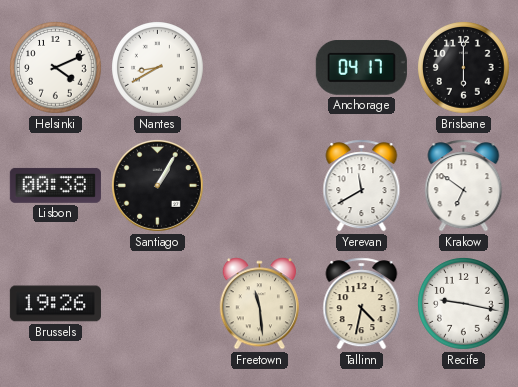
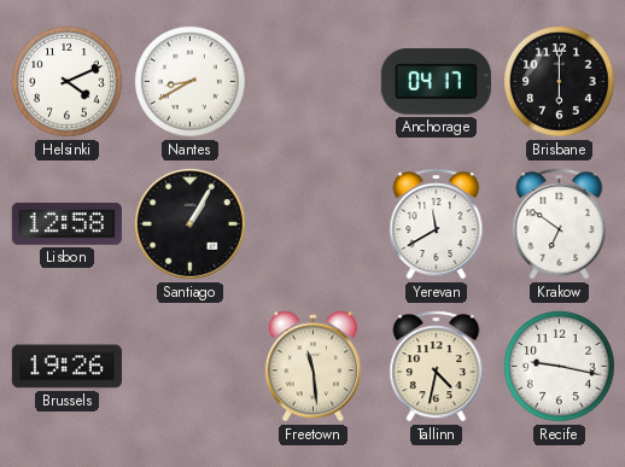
Lisbon: 00:38 -> 12:58
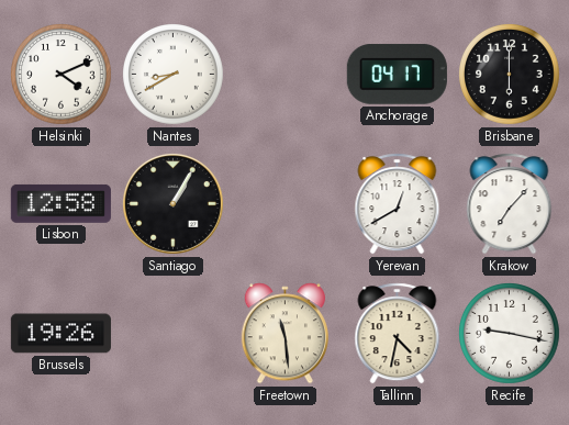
Yerevan: 11:40 -> 12:40
Krakow: 6:51 -> 7:07
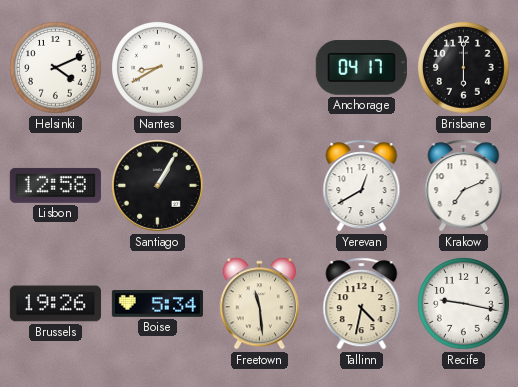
Krakow: 7:07 -> 7:11
Boise: none -> 5:34
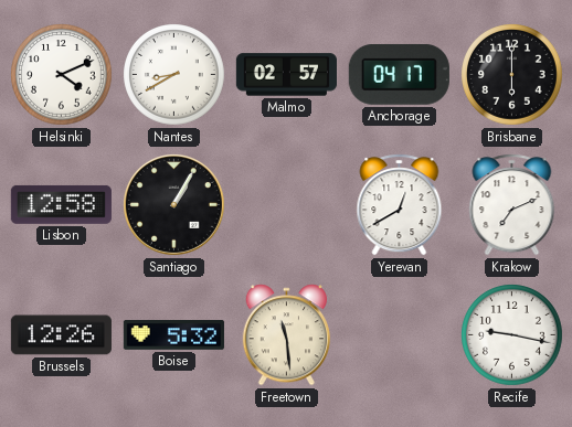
Malmo: none -> 02:57
Brussels: 19:26 -> 12:26
Boise: 5:34 -> 5:32
Tallinn: 4:32 -> none
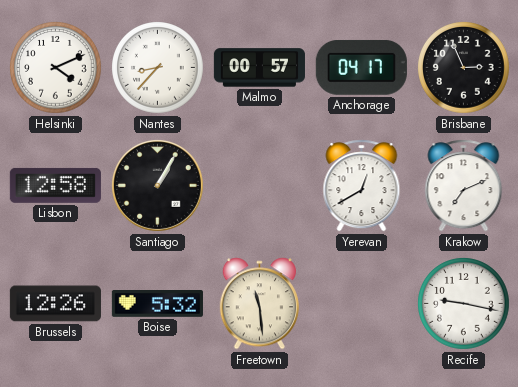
Nantes: 8:40 -> 8:37
Malmo: 02:57 -> 00:57
Brisbane: 6:00 -> 2:56
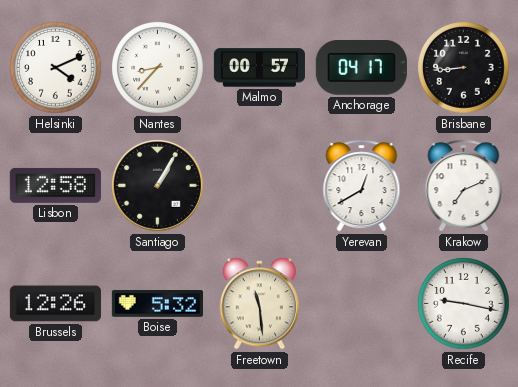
Brisbane: 2:56 -> 8:44
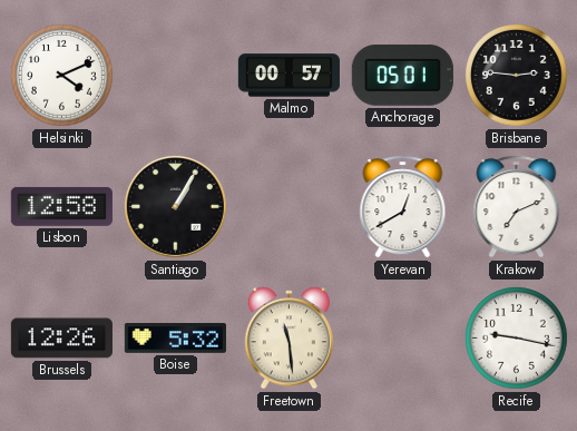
Nantes: 8:37 -> none
Anchorage: 04:17 -> 05:01
Brisbane: 8:44 -> 2:46
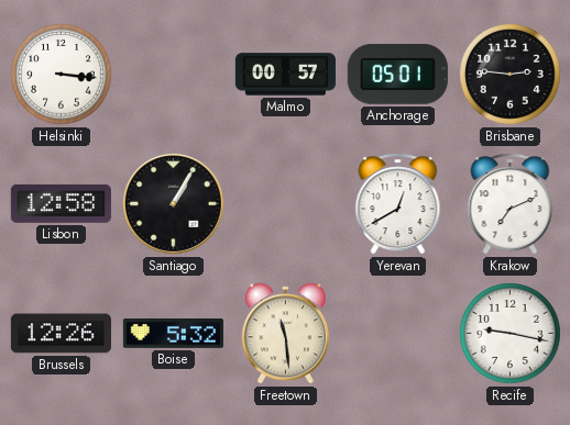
Helsinki: 4:11 -> 3:16
